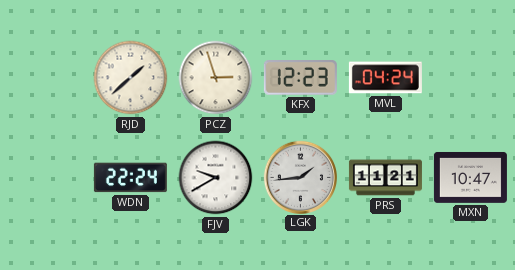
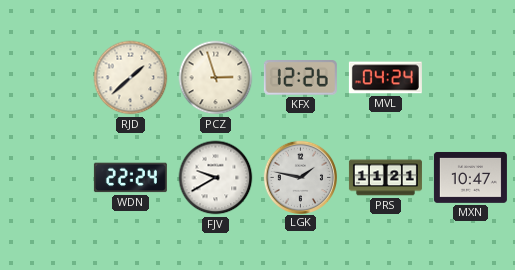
KFX: 12:23 -> 12:26
LGK: 1:44 -> 1:47
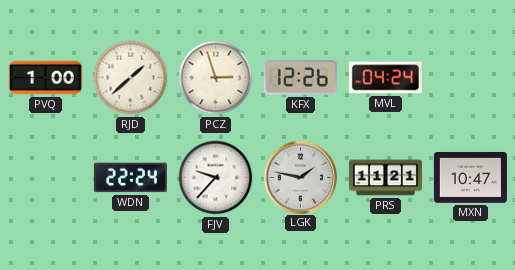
PVQ: none -> 1:00
FJV: 9:40 -> 9:37
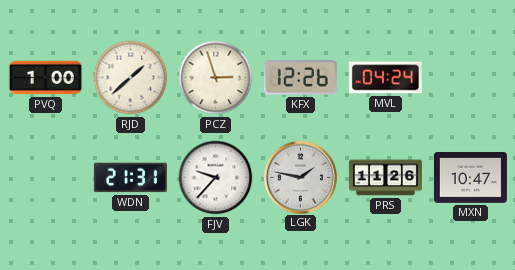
WDN: 22:24 -> 21:31
PRS: 11:21 -> 11:26
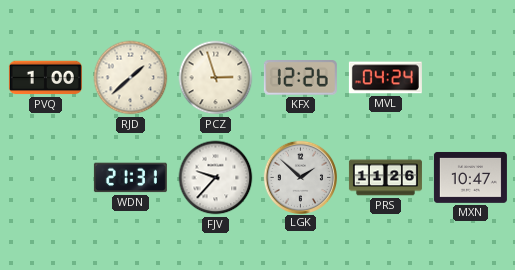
LGK: 1:47 -> 1:52
